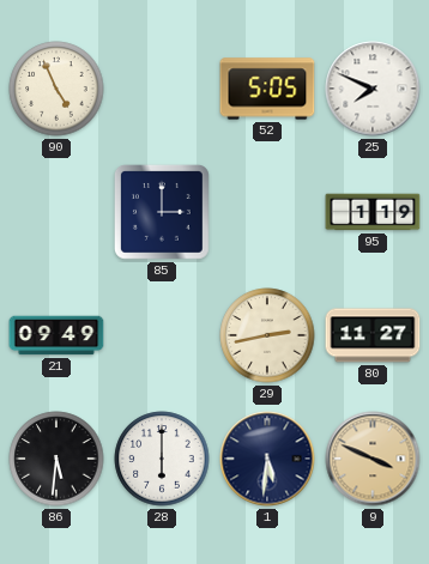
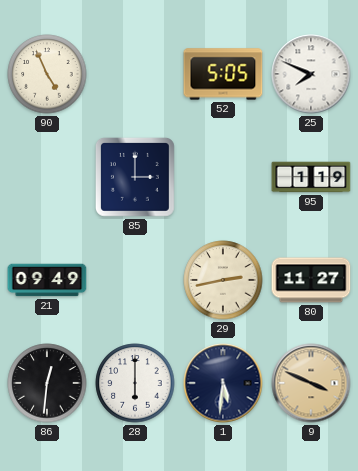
86: 5:31 -> 12:31
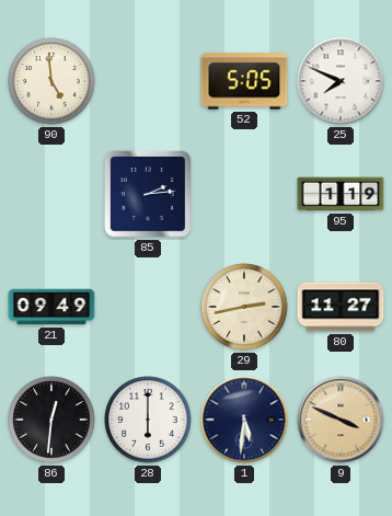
90: 4:56 -> 4:59
85: 3:00 -> 2:14
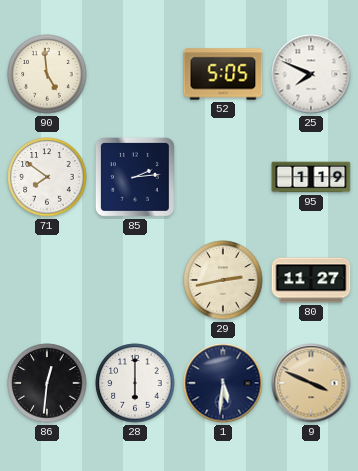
71: none -> 7:51
21: 09:49 -> none
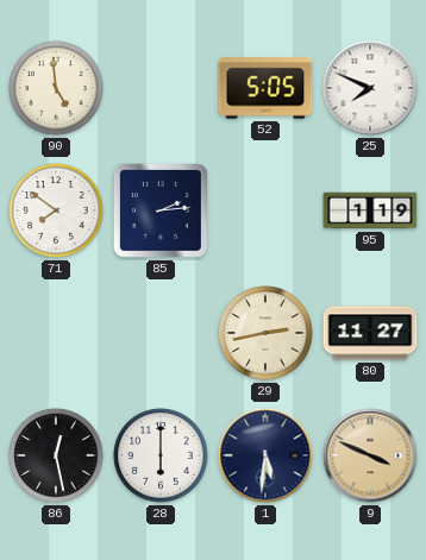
86: 12:31 -> 12:28
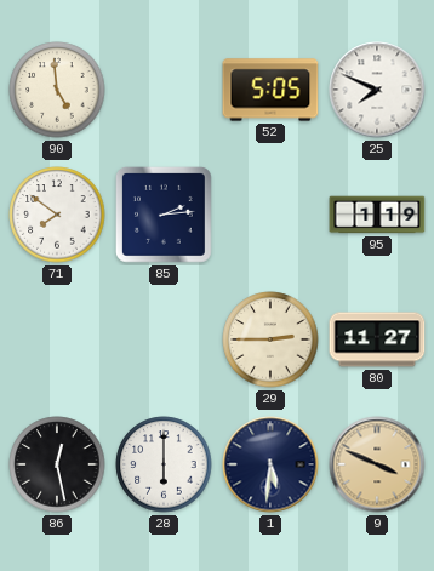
29: 2:43 -> 2:45
